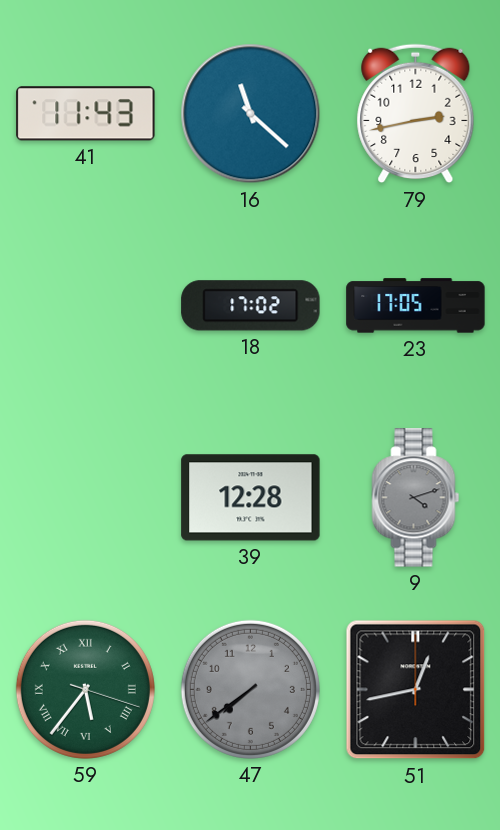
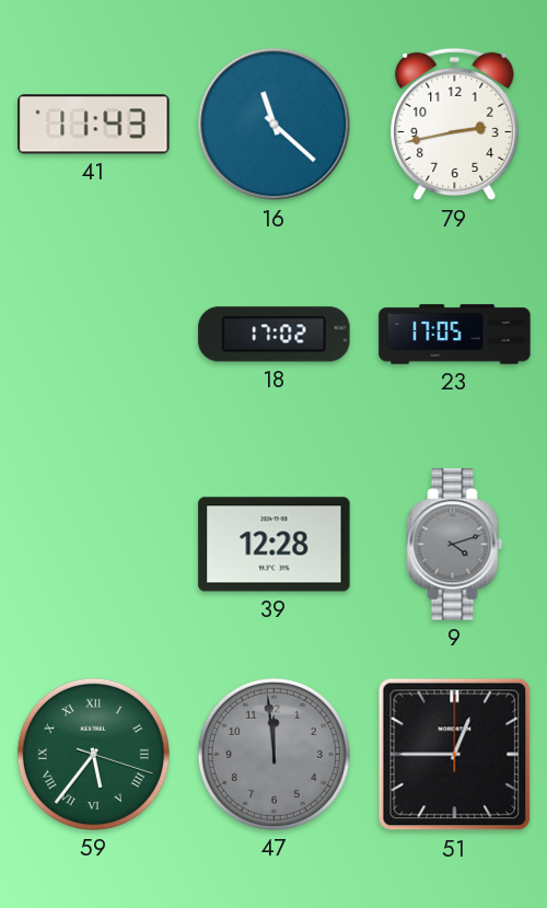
47: 7:39 -> 11:59
51: 12:43 -> 12:45
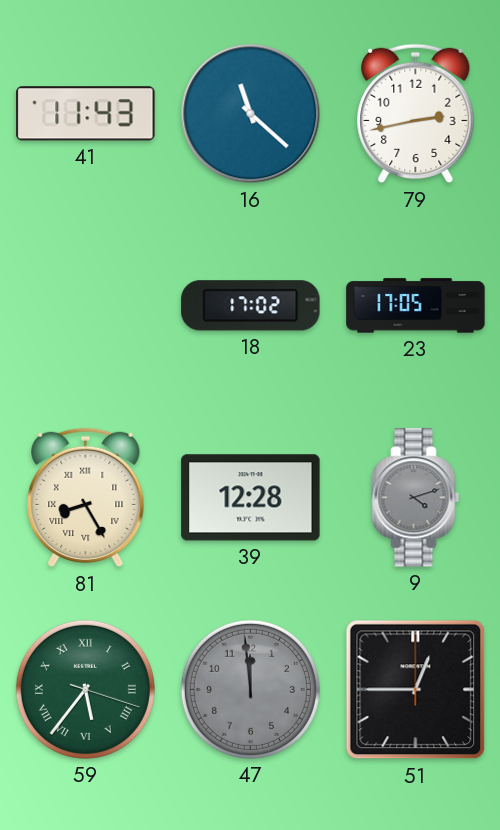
81: none -> 8:25
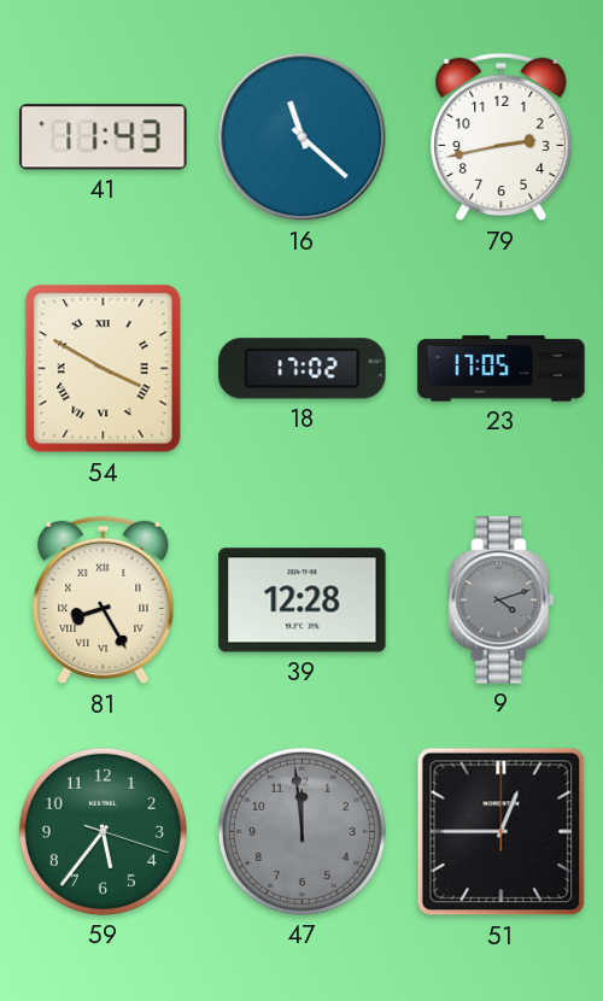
54: none -> 3:50
59 numerals: Roman -> Arabic
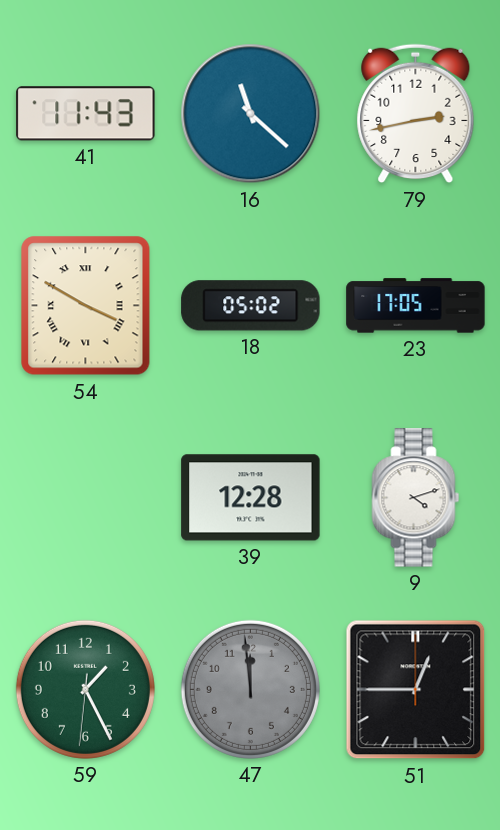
18: 17:02 -> 05:02
81: 8:25 -> none
9 dial: grey -> white
59: 5:36 -> 1:25
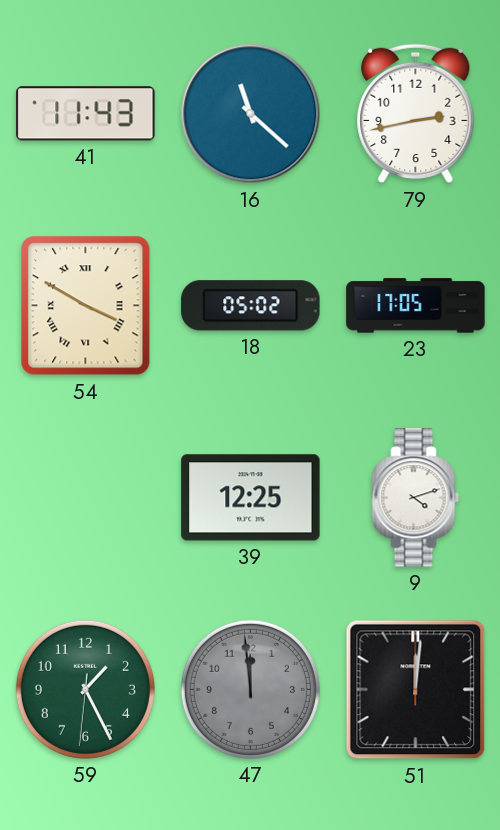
39: 12:28 -> 12:25
51: 12:45 -> 12:01
